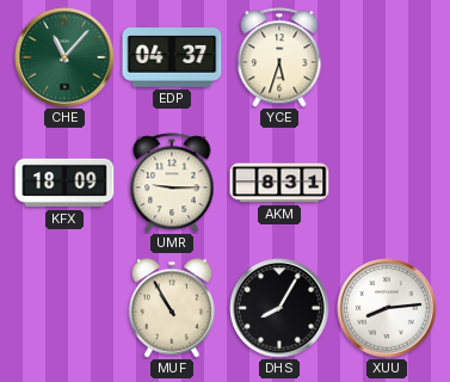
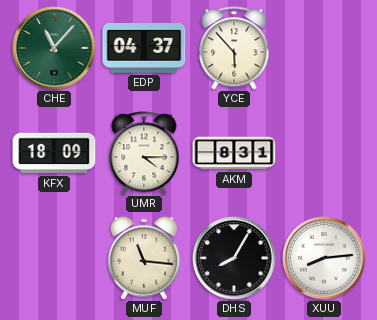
YCE: 5:33 -> 5:53
UMR: 9:15 -> 4:15
MUF: 10:55 -> 11:16
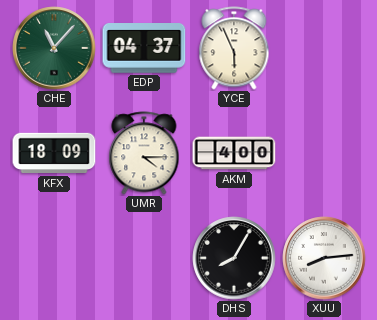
YCE: 5:53 -> 5:56
AKM: 8:31 -> 4:00
MUF: 11:16 -> none
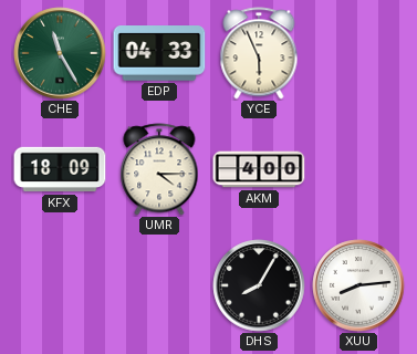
CHE: 11:07 -> 11:25
EDP: 04:37 -> 04:33
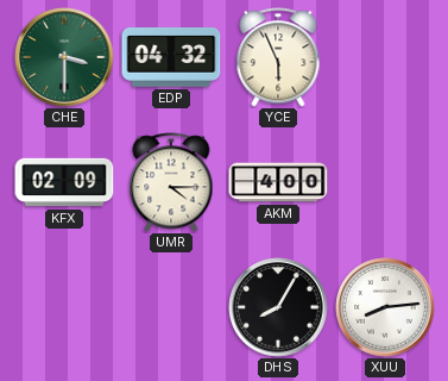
CHE: 11:25 -> 3:30
EDP: 04:33 -> 04:32
KFX: 18:09 -> 02:09
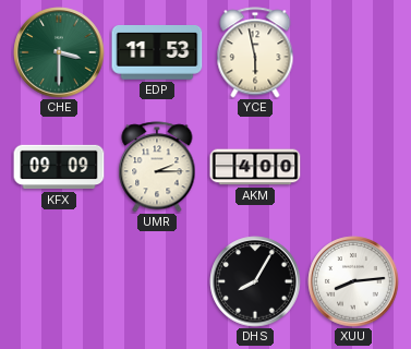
EDP: 04:32 -> 11:53
YCE: 5:56 -> 5:58
KFX: 02:09 -> 09:09
UMR: 4:15 -> 2:15
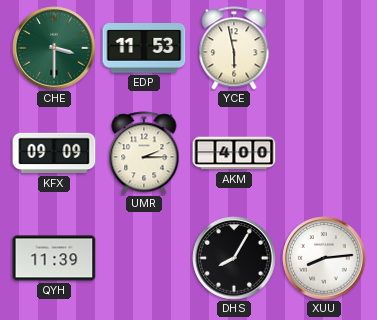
QYH: none -> 11:39
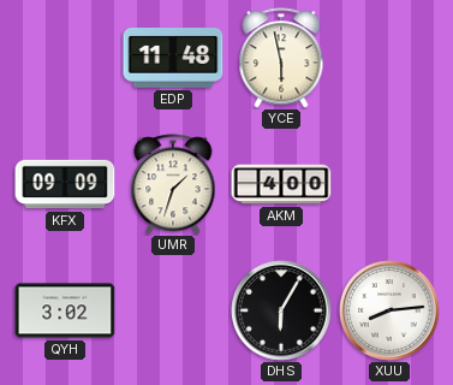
CHE: 3:30 -> none
EDP: 11:53 -> 11:48
UMR: 2:15 -> 1:33
QYH: 11:39 -> 3:02
DHS: 8:05 -> 6:05
